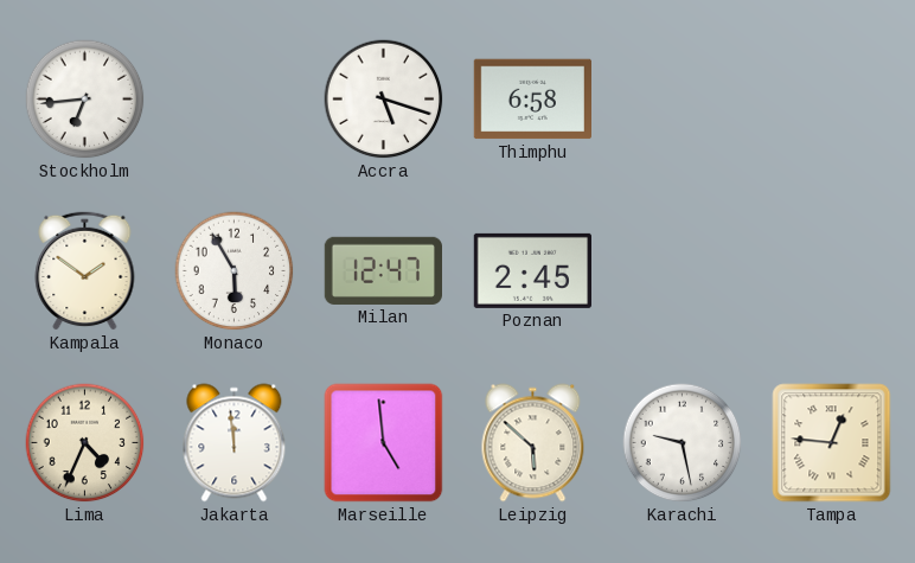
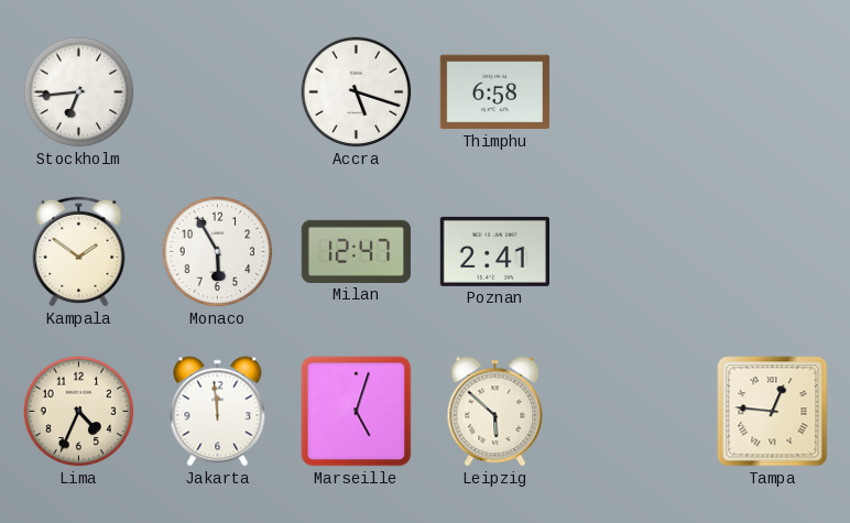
Poznan: 2:45 -> 2:41
Marseille: 4:59 -> 5:03
Karachi: 9:28 -> none
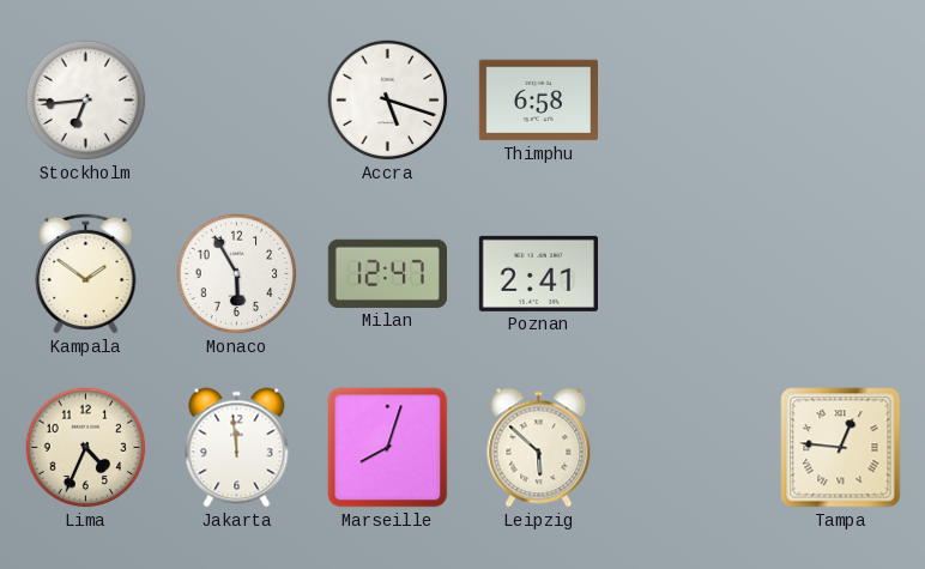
Marseille: 5:03 -> 8:03
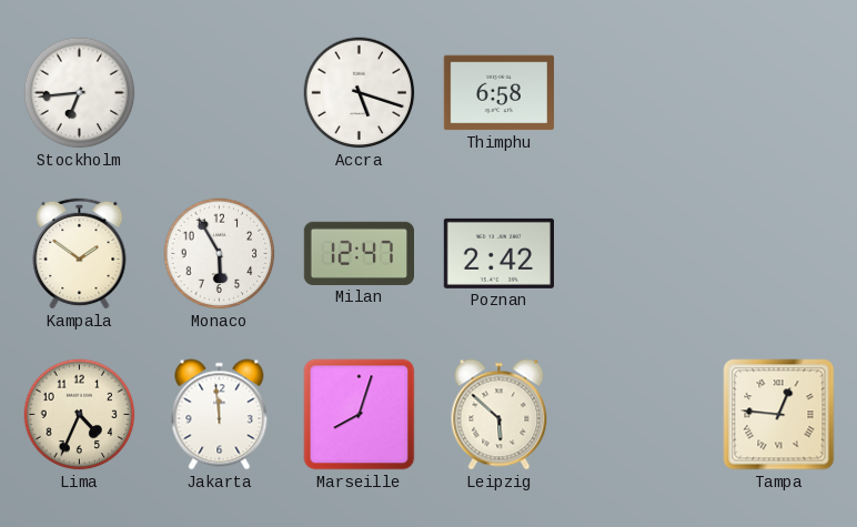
Poznan: 2:41 -> 2:42
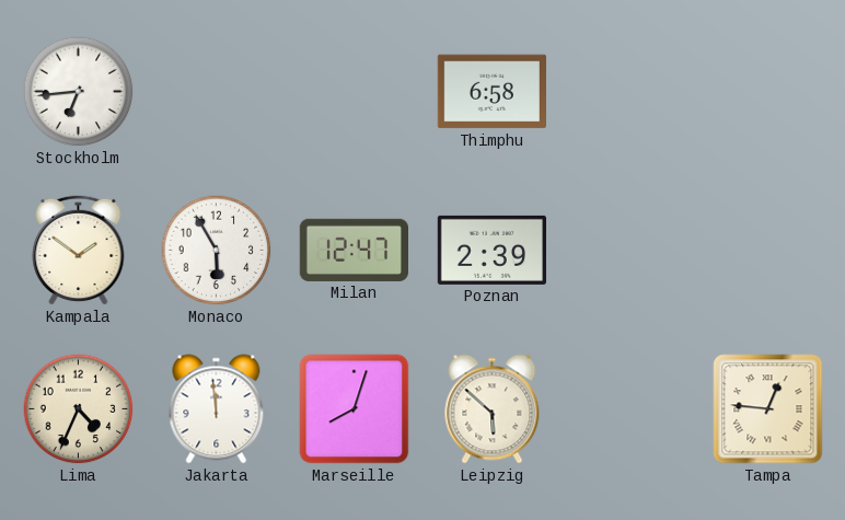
Accra: 5:18 -> none
Poznan: 2:42 -> 2:39
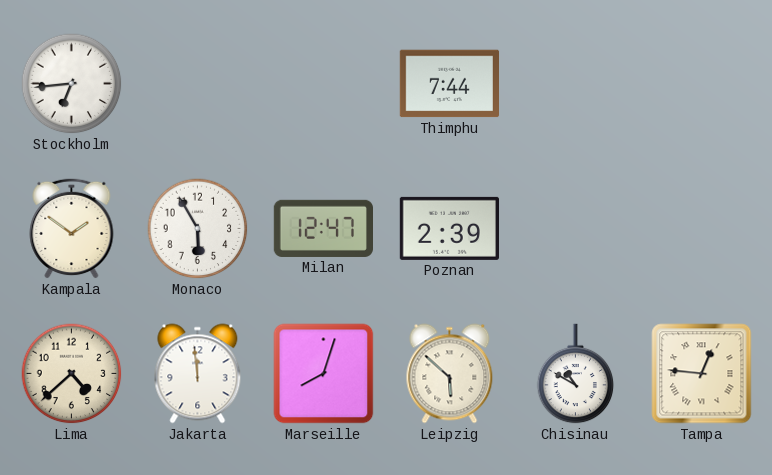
Thimphu: 6:58 -> 7:44
Lima: 4:34 -> 4:38
Chisinau: none -> 10:50
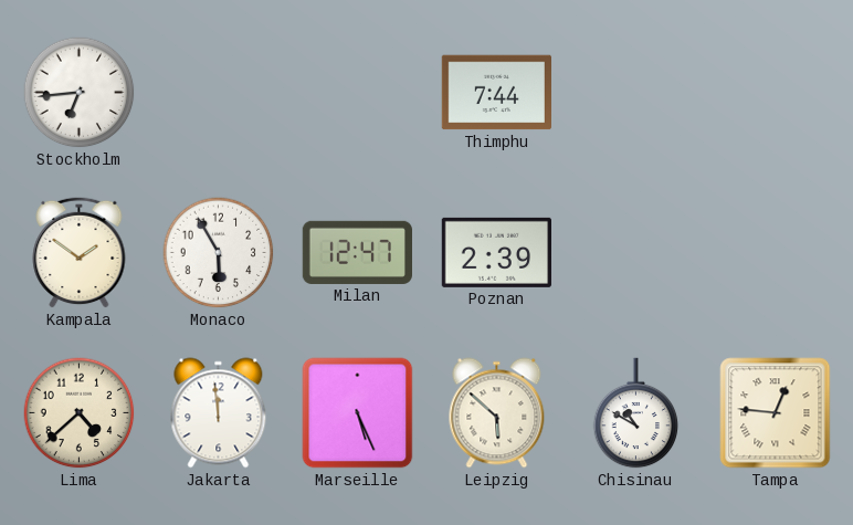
Marseille: 8:03 -> 5:26
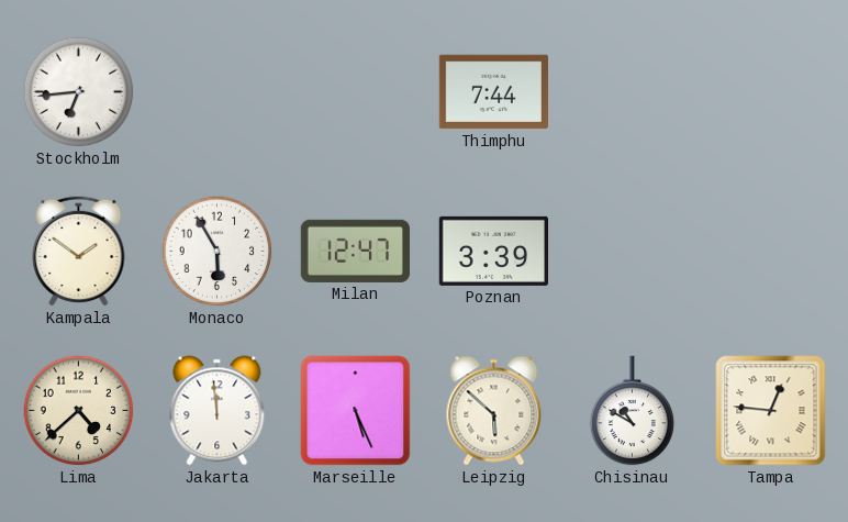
Poznan: 2:39 -> 3:39
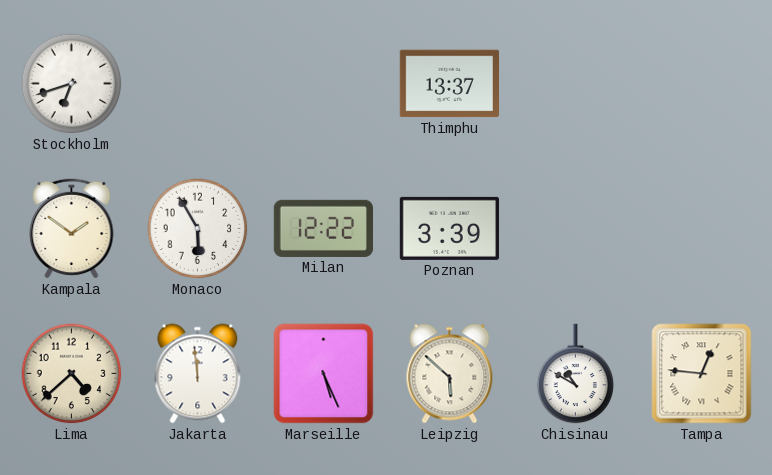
Stockholm: 6:44 -> 6:42
Thimphu: 7:44 -> 13:37
Milan: 12:47 -> 12:22
